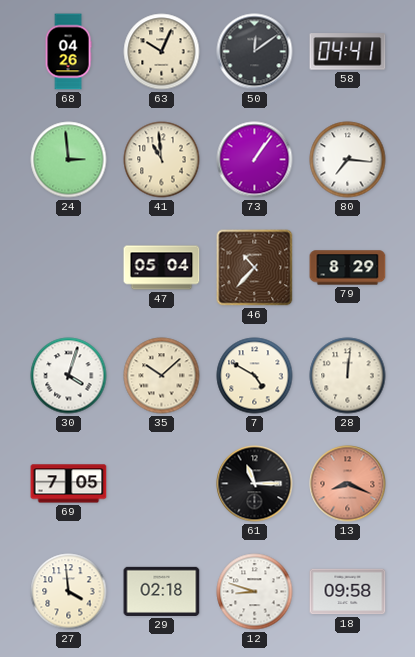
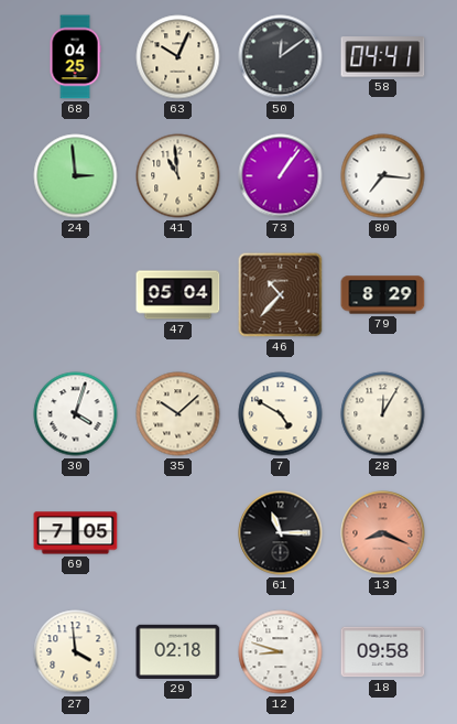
68: 04:26 -> 04:25
28: 12:01 -> 12:05
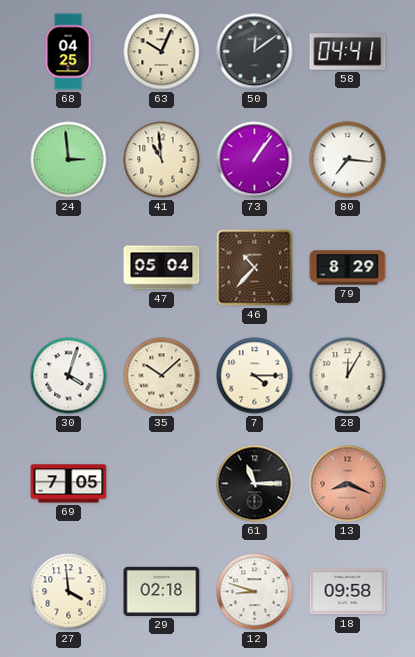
7: 4:50 -> 4:15
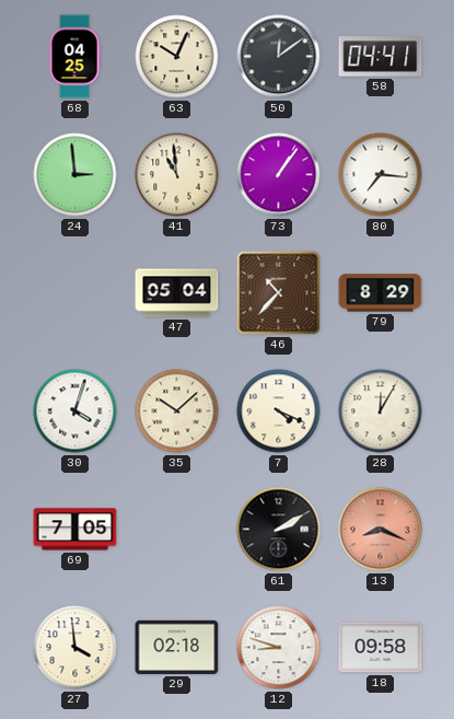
7: 4:15 -> 4:19
61: 11:15 -> 2:10
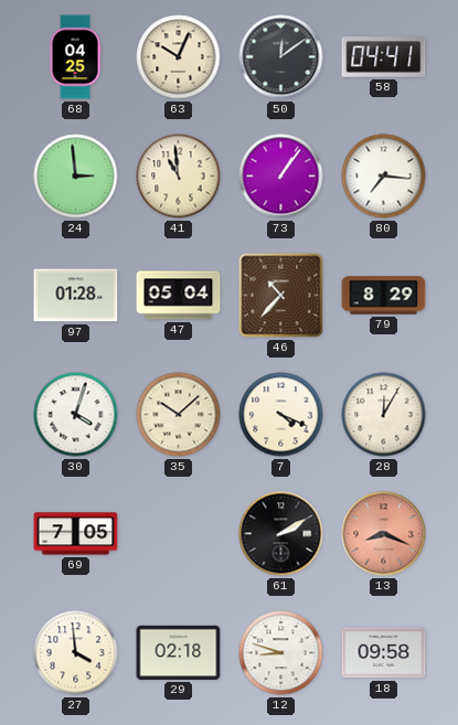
97: none -> 01:28
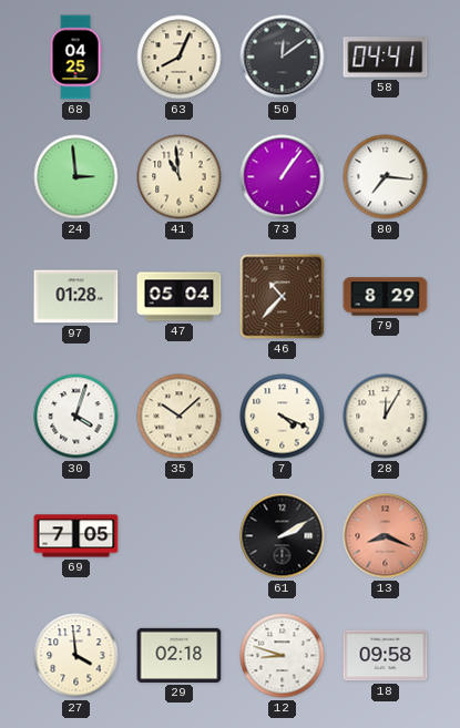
63: 10:04 -> 8:04
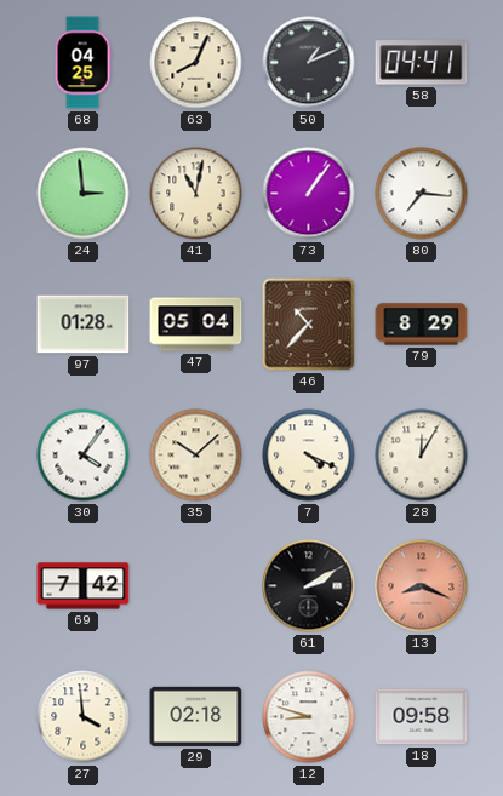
50: 12:09 -> 1:11
41: 10:59 -> 11:02
30: 4:03 -> 4:06
69: 7:05 -> 7:42
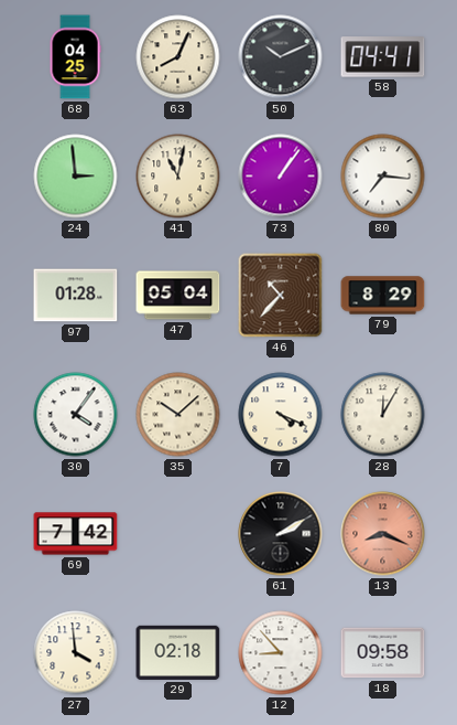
50: 1:11 -> 10:11
12: 8:48 -> 8:53
